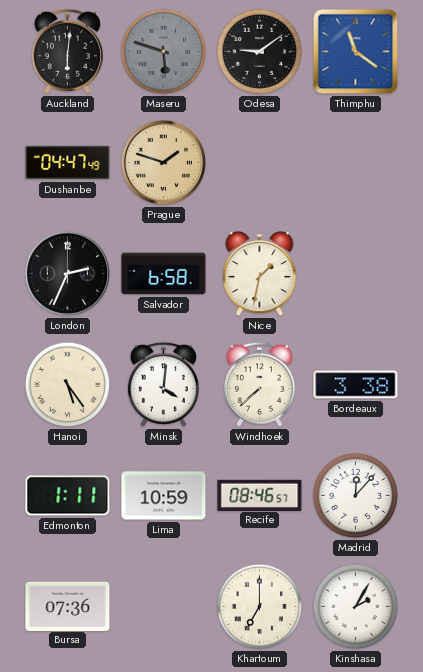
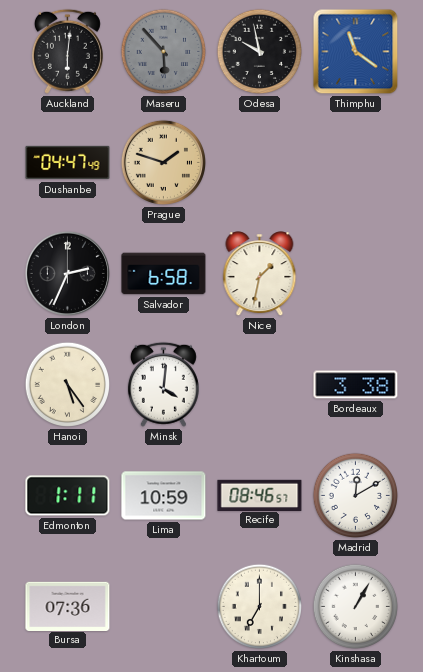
Maseru: 5:48 -> 5:53
Odesa: 9:09 -> 9:58
Windhoek: 7:38 -> none
Madrid: 12:07 -> 12:10
Kinshasa: 2:05 -> 1:05
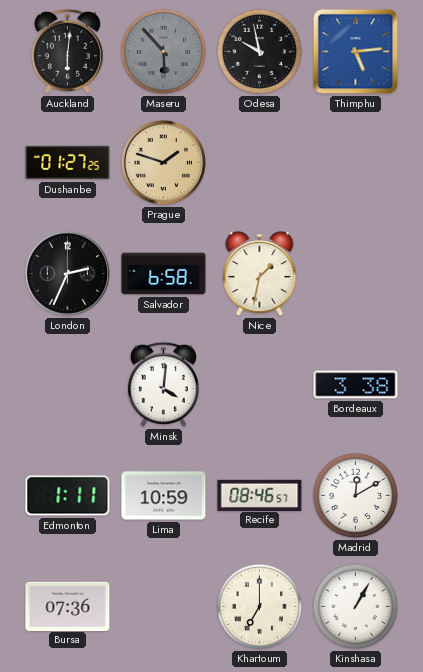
Thimphu: 11:21 -> 5:14
Dushanbe: 04:47 -> 01:27
Hanoi: 5:24 -> none
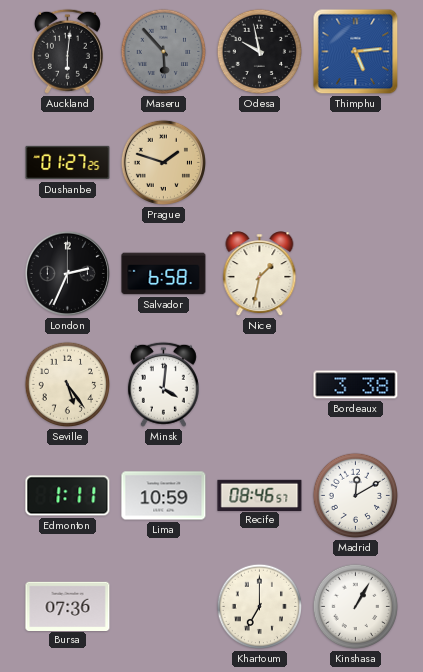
Seville: none -> 5:24
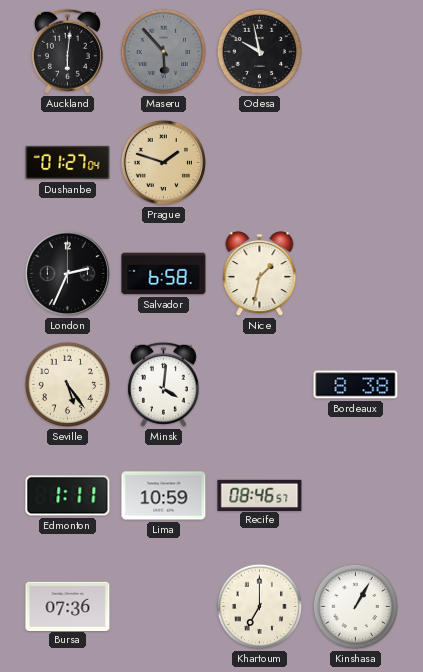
Thimphu: 5:14 -> none
Dushanbe: 01:27:25 -> 01:27:04
Bordeaux: 3:38 -> 8:38
Madrid: 12:10 -> none
